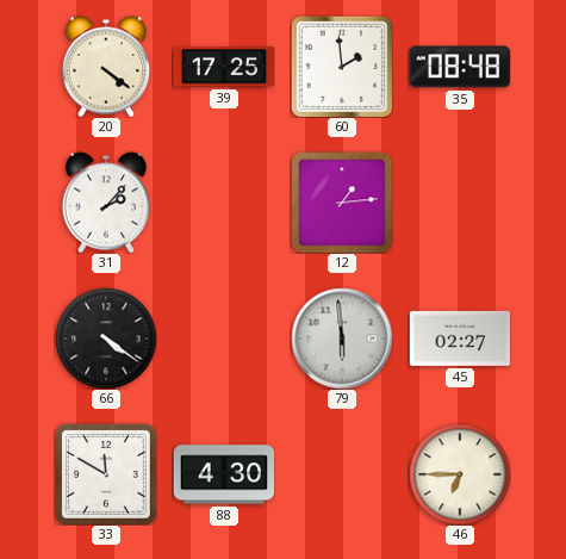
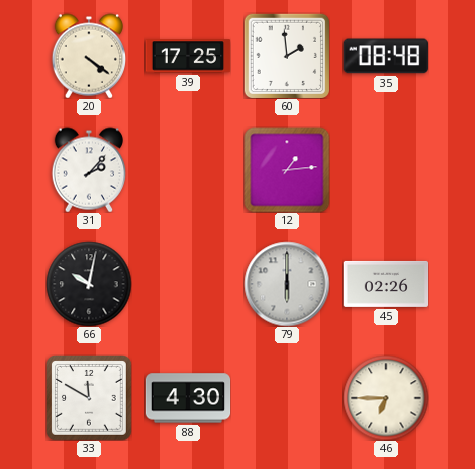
66: 4:21 -> 10:02
79: 5:59 -> 6:00
45: 02:27 -> 02:26
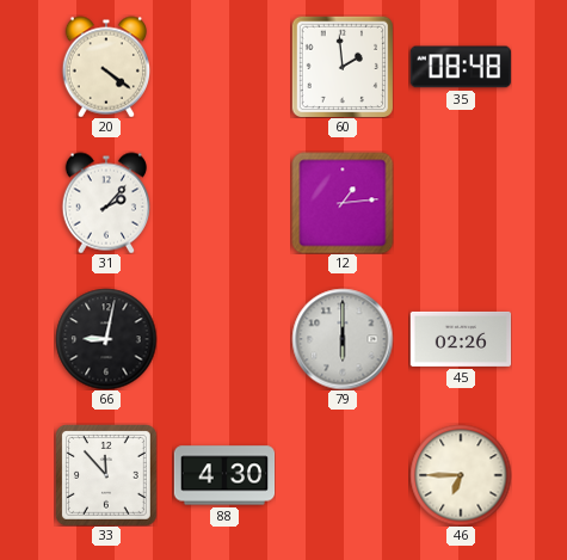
39: 17:25 -> none
66: 10:02 -> 9:02
33: 11:50 -> 11:53
